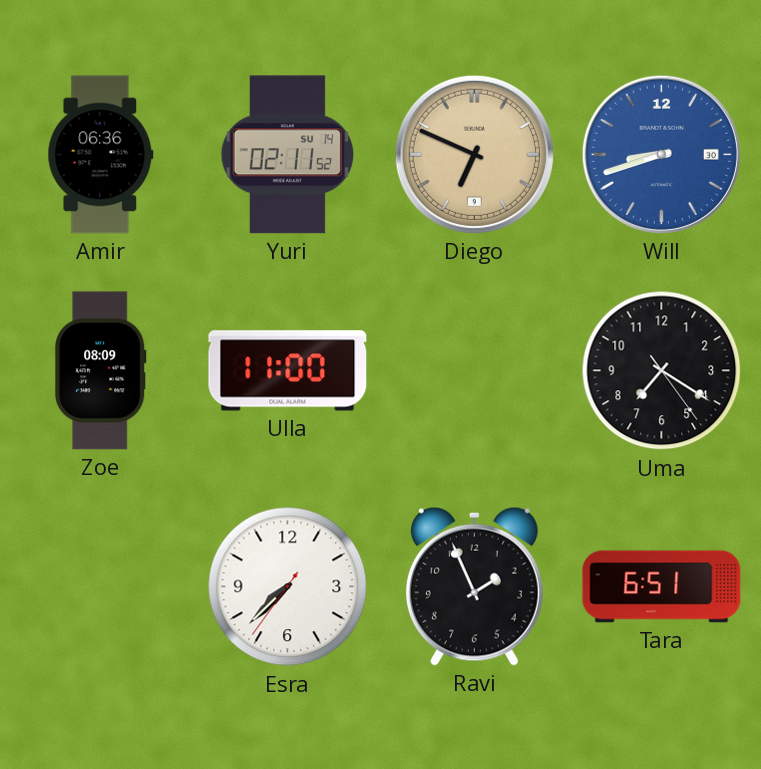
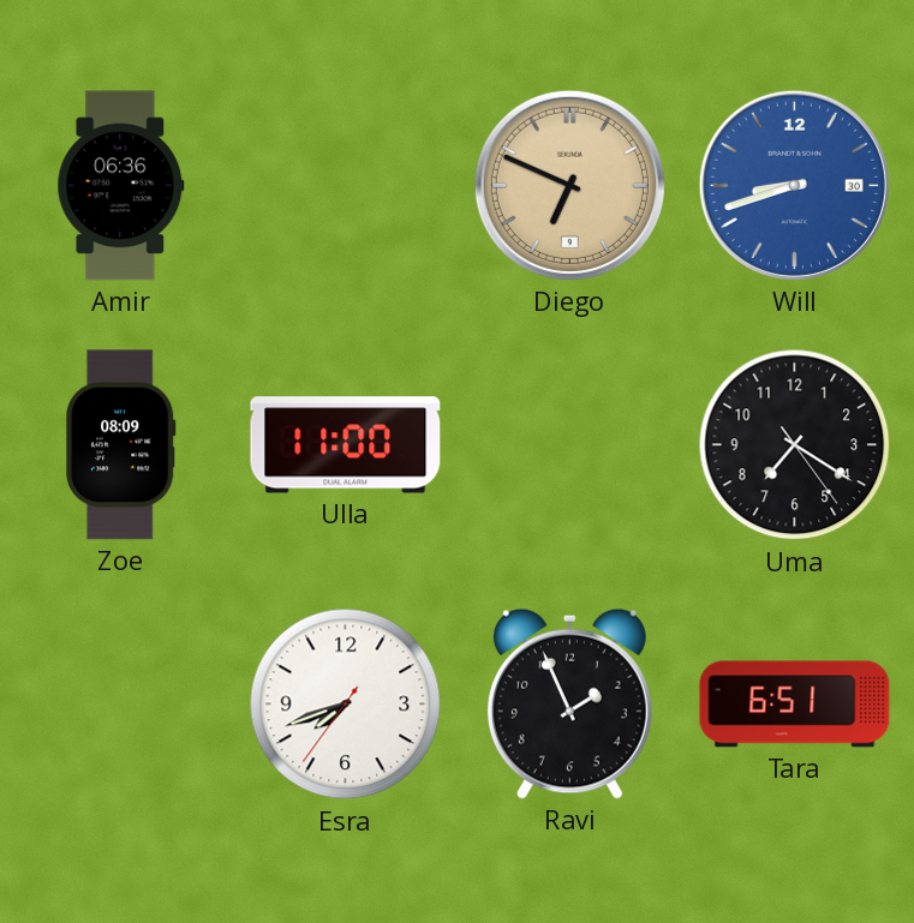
Yuri: 02:11 -> none
Esra: 7:37 -> 7:41
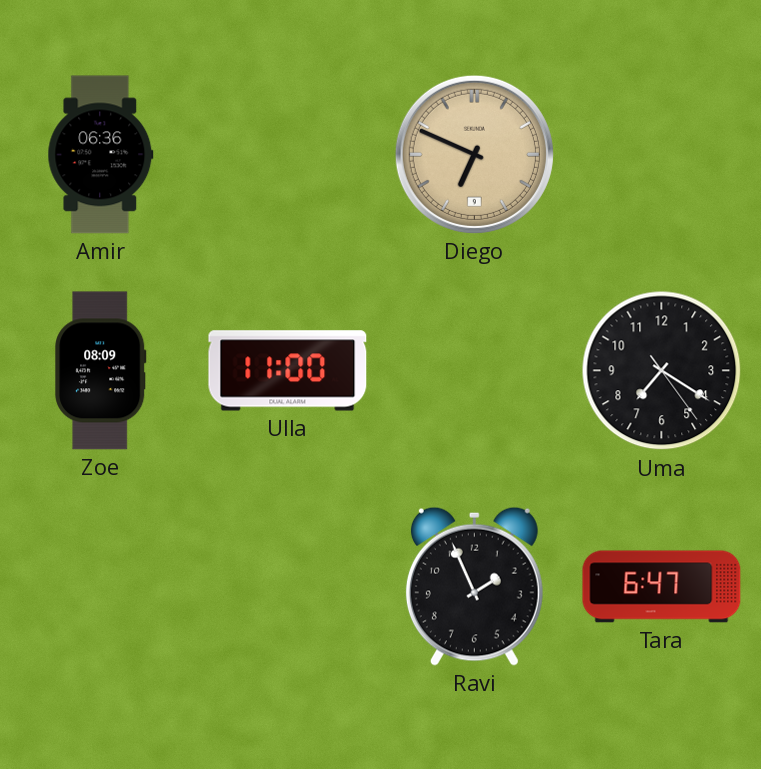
Will: 8:42 -> none
Esra: 7:41 -> none
Tara: 6:51 -> 6:47
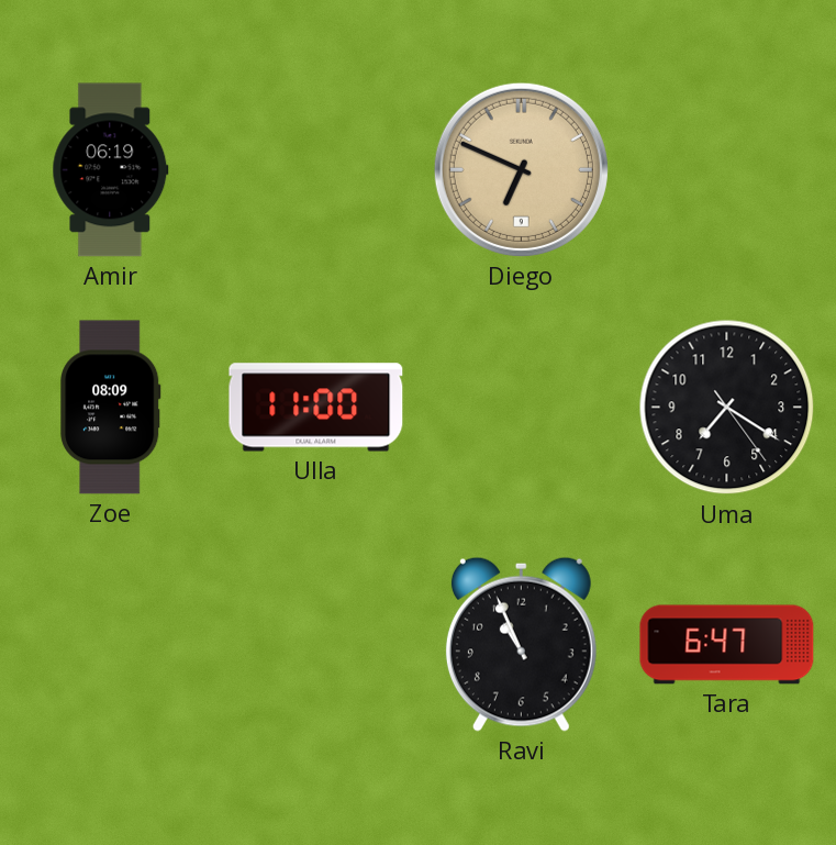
Amir: 06:36 -> 06:19
Ravi: 1:56 -> 10:56
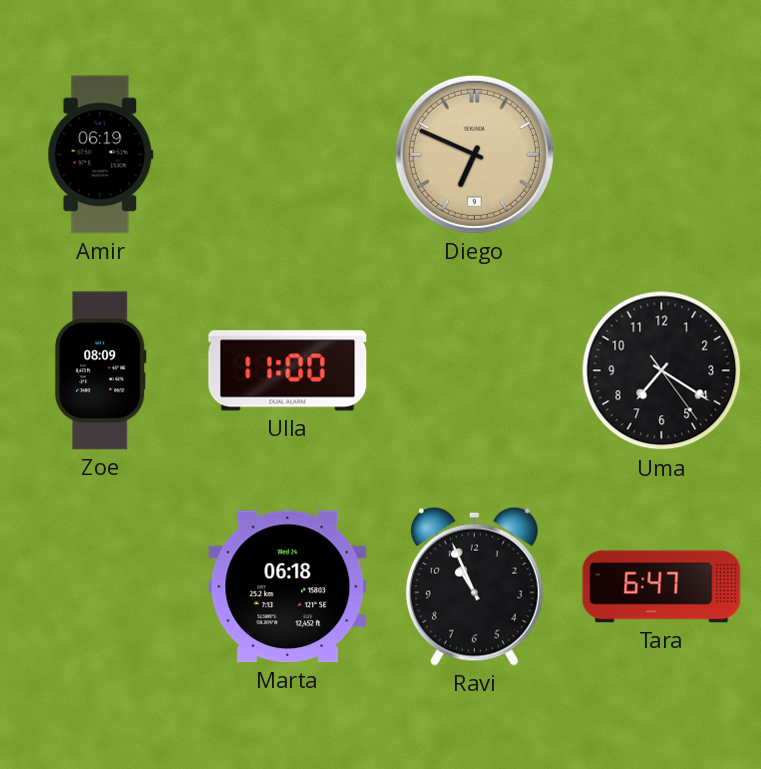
Marta: none -> 06:18
